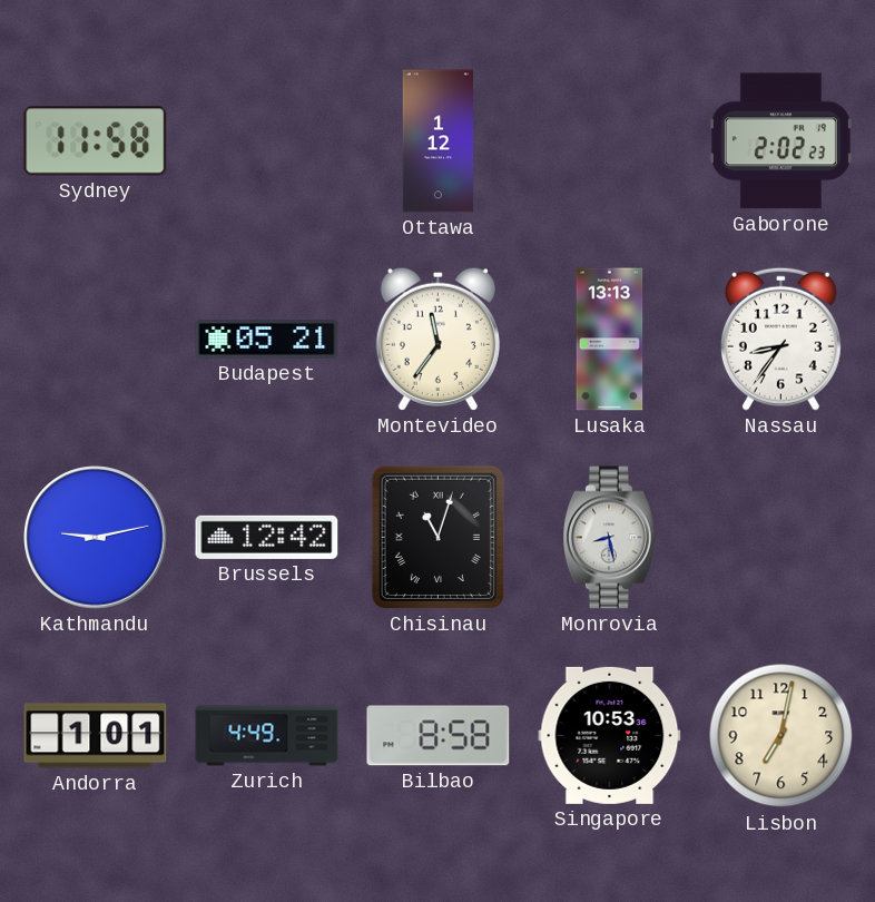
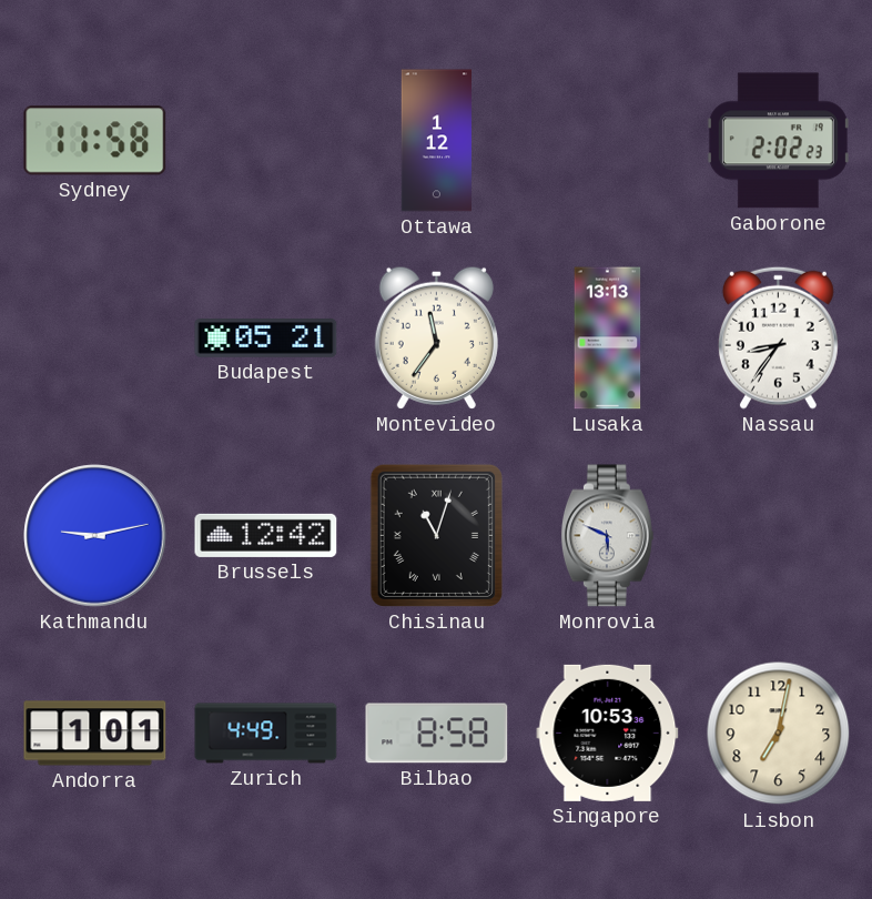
Monrovia: 8:28 -> 5:49
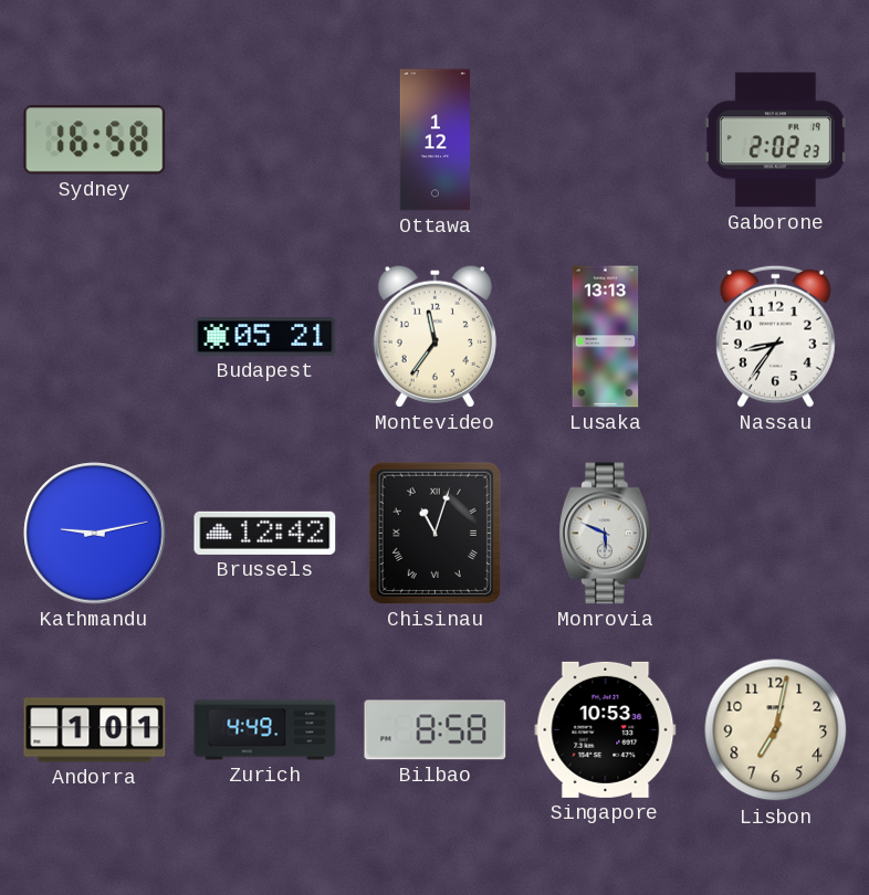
Sydney: 11:58 -> 16:58
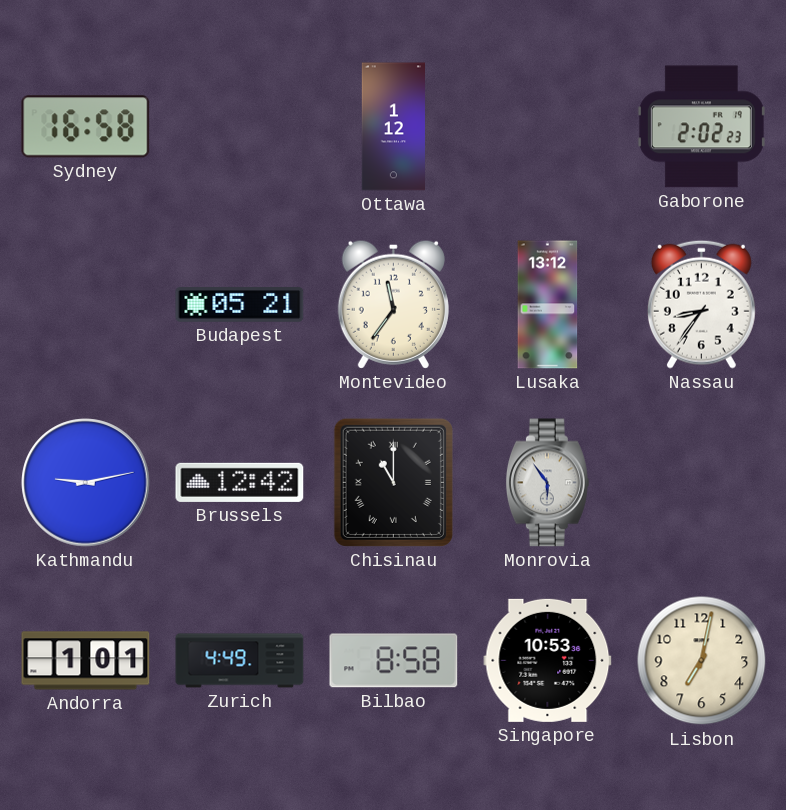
Lusaka: 13:13 -> 13:12
Chisinau: 11:03 -> 11:00
Monrovia: 5:49 -> 5:54
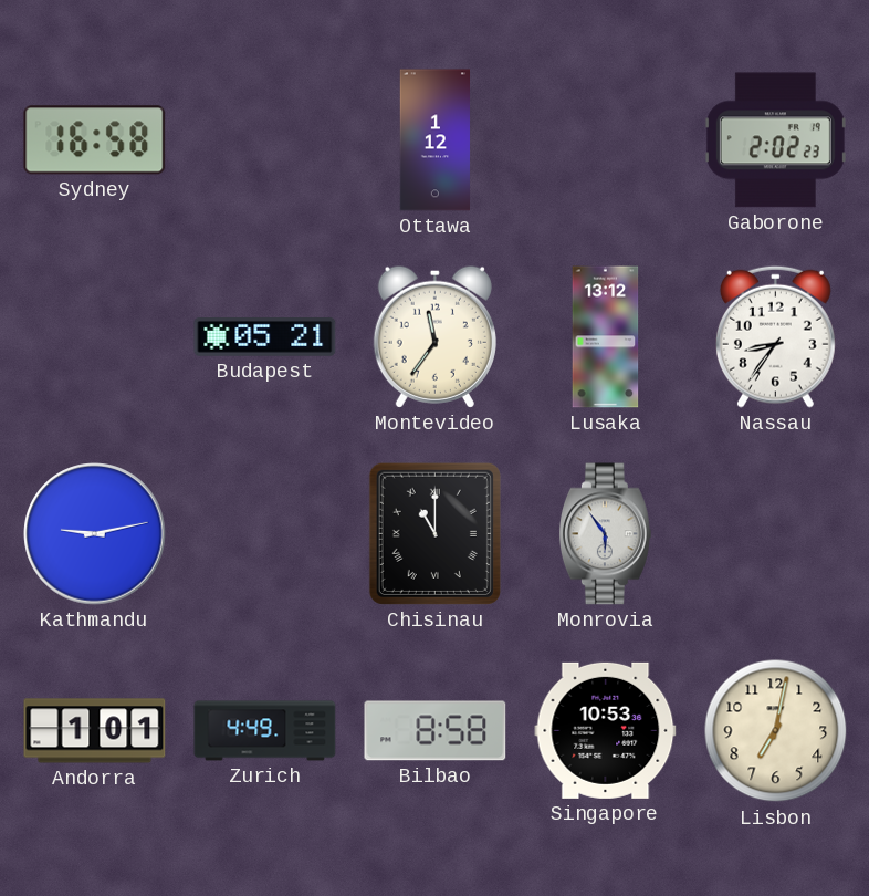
Brussels: 12:42 -> none
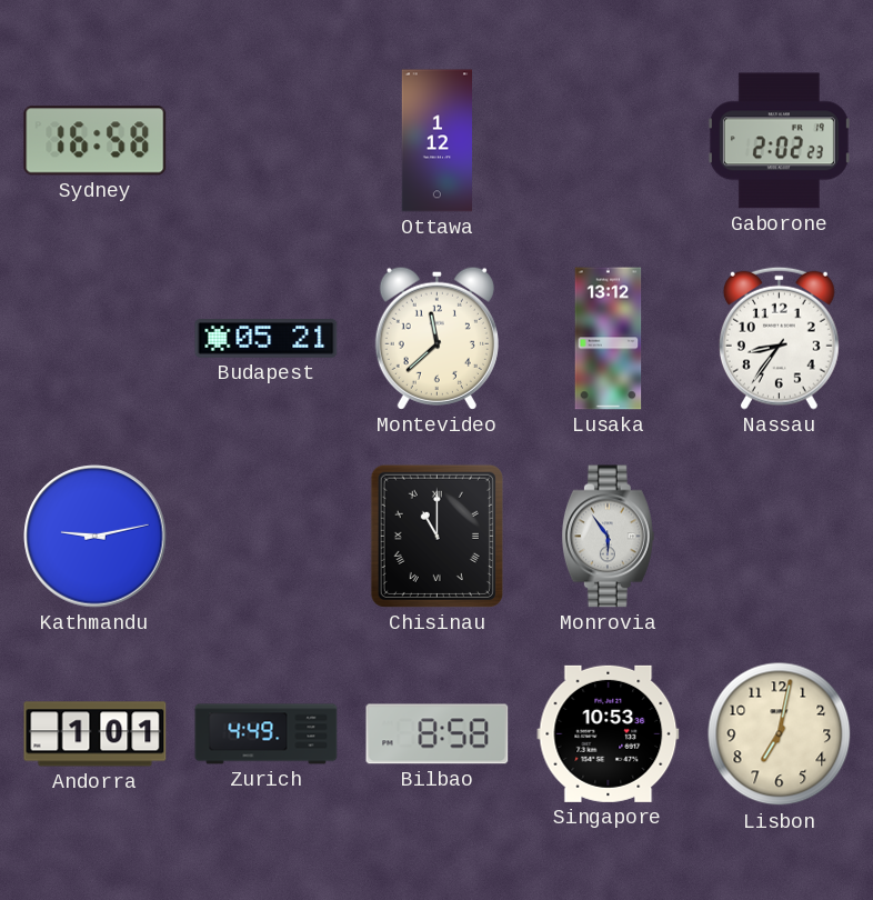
Montevideo: 11:36 -> 11:38
